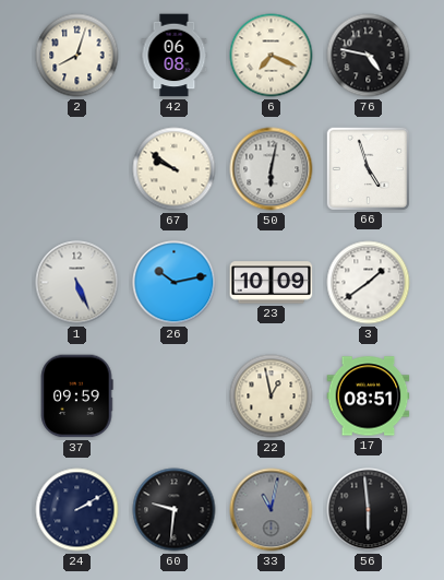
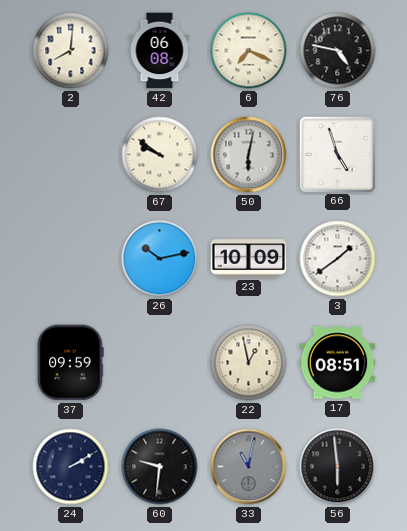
2: 8:03 -> 8:01
1: 5:26 -> none
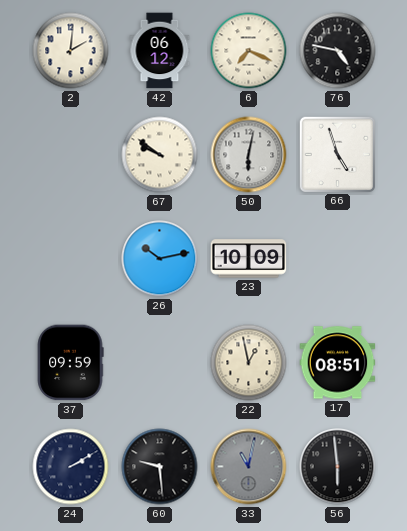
2: 8:01 -> 2:01
42: 06:08 -> 06:12
3: 1:39 -> none
60: 9:31 -> 9:29
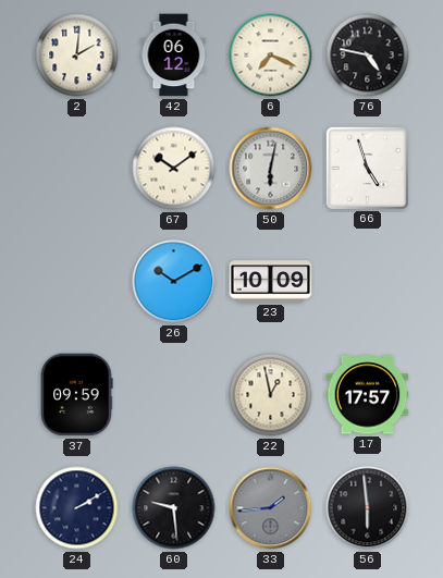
67: 9:51 -> 10:09
26: 10:13 -> 10:10
17: 08:51 -> 17:57
33: 11:02 -> 1:44
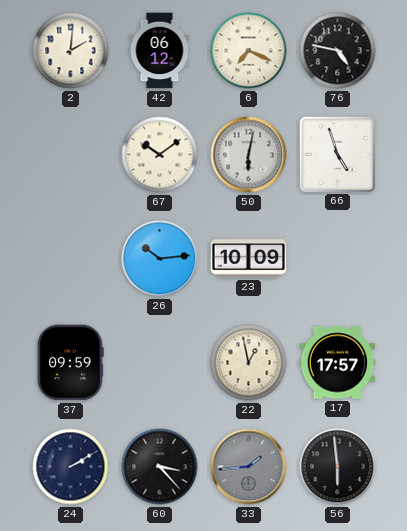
26: 10:10 -> 10:14
60: 9:29 -> 3:23
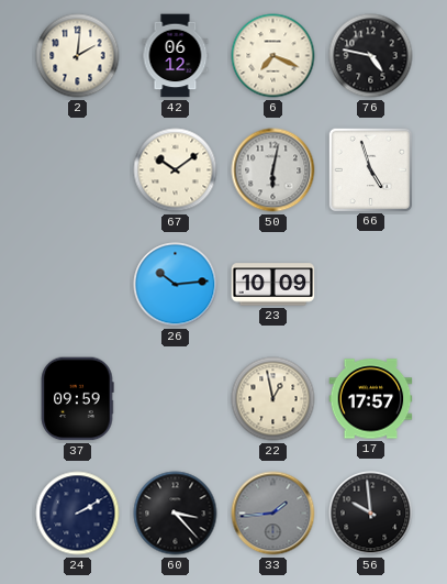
56: 5:59 -> 9:59
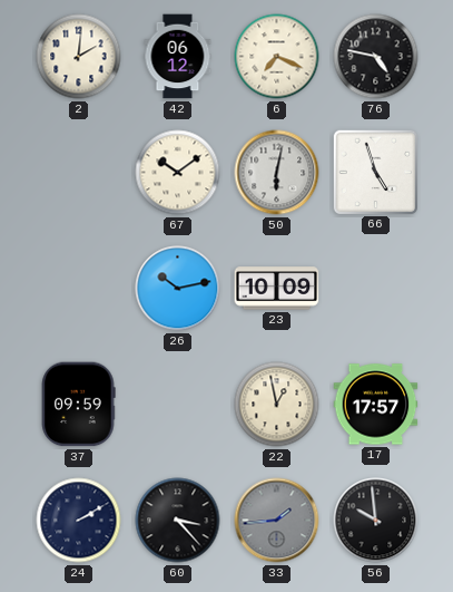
26: 10:14 -> 10:13
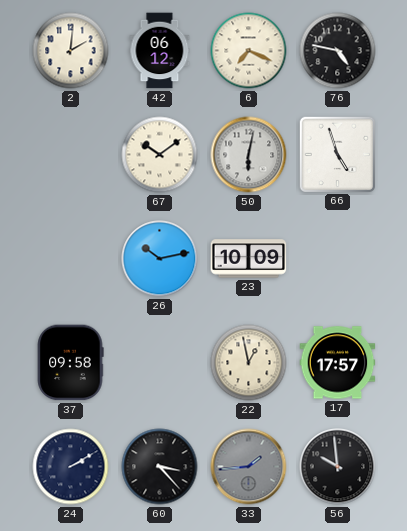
37: 09:59 -> 09:58
